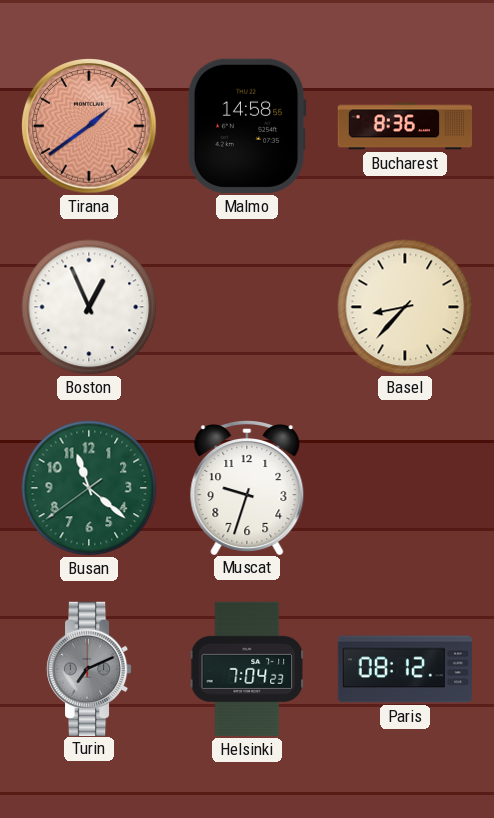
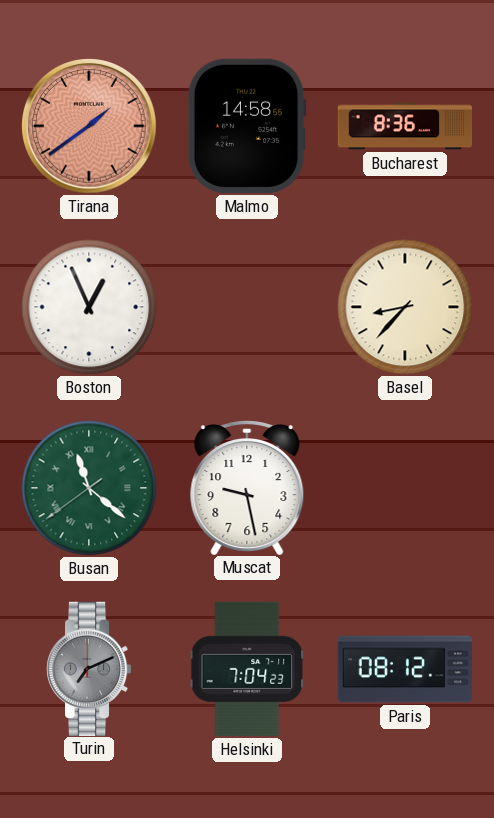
Busan numerals: Arabic -> Roman
Muscat: 9:33 -> 9:28
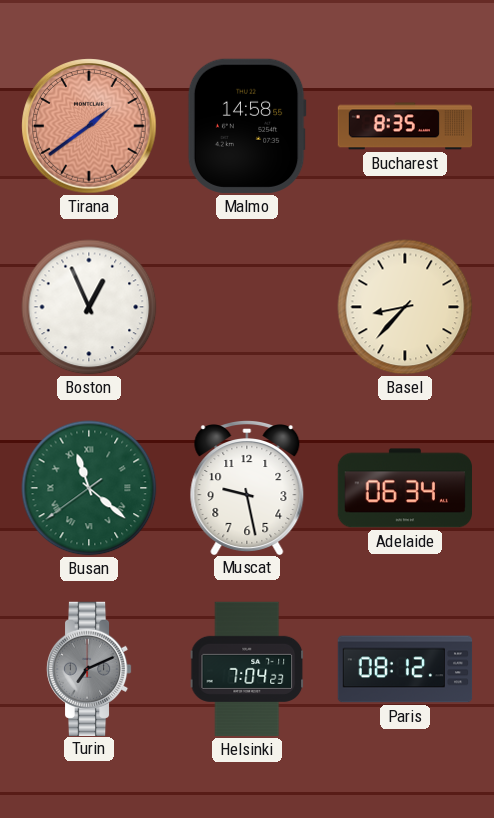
Bucharest: 8:36 -> 8:35
Adelaide: none -> 06:34
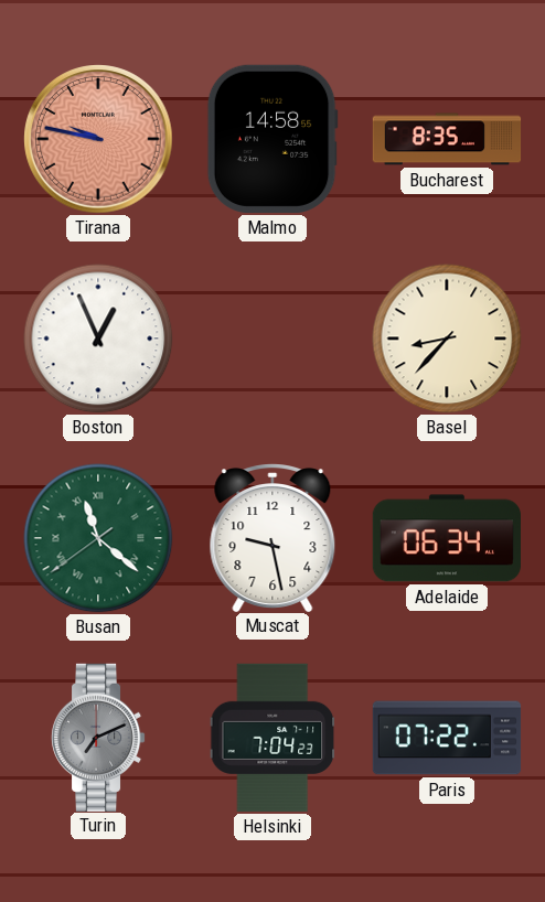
Tirana: 1:39 -> 9:47
Paris: 08:12 -> 07:22
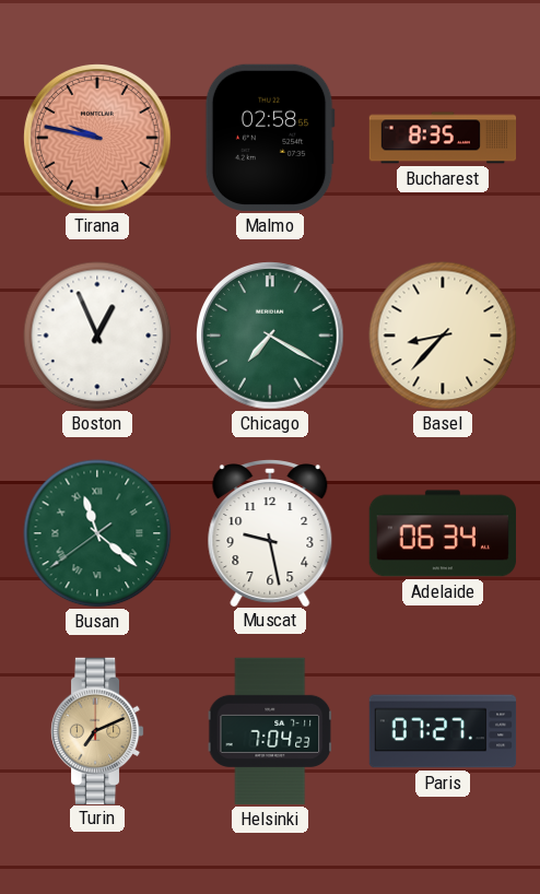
Malmo: 14:58 -> 02:58
Chicago: none -> 7:20
Turin dial: grey -> champagne
Paris: 07:22 -> 07:27
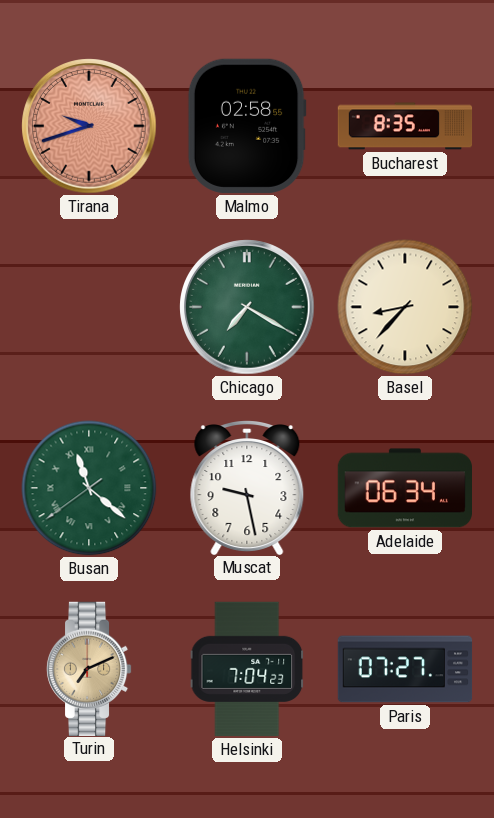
Tirana: 9:47 -> 9:42
Boston: 12:56 -> none
